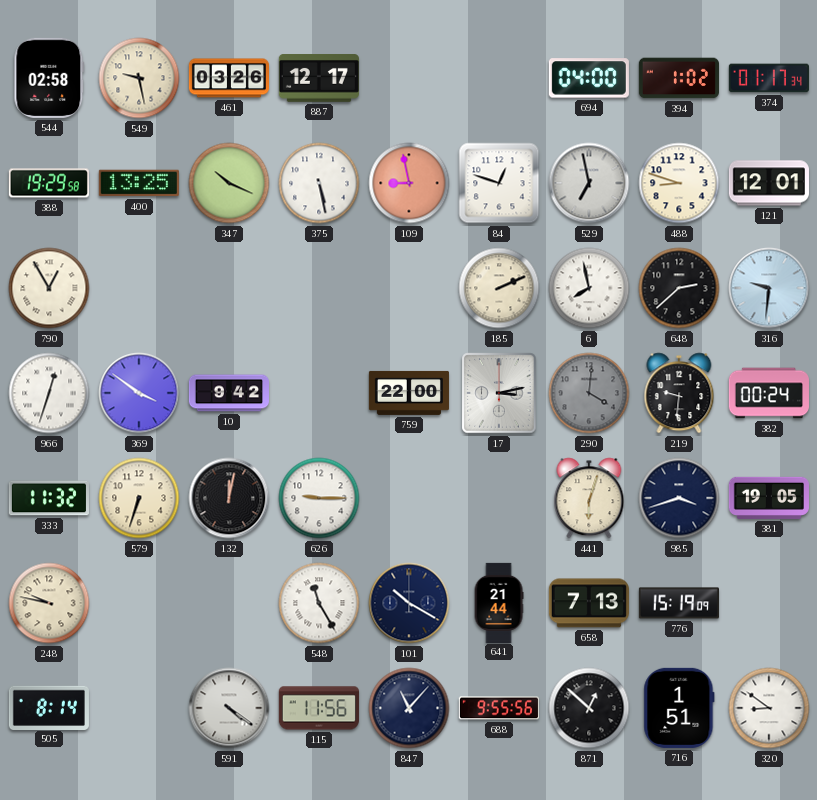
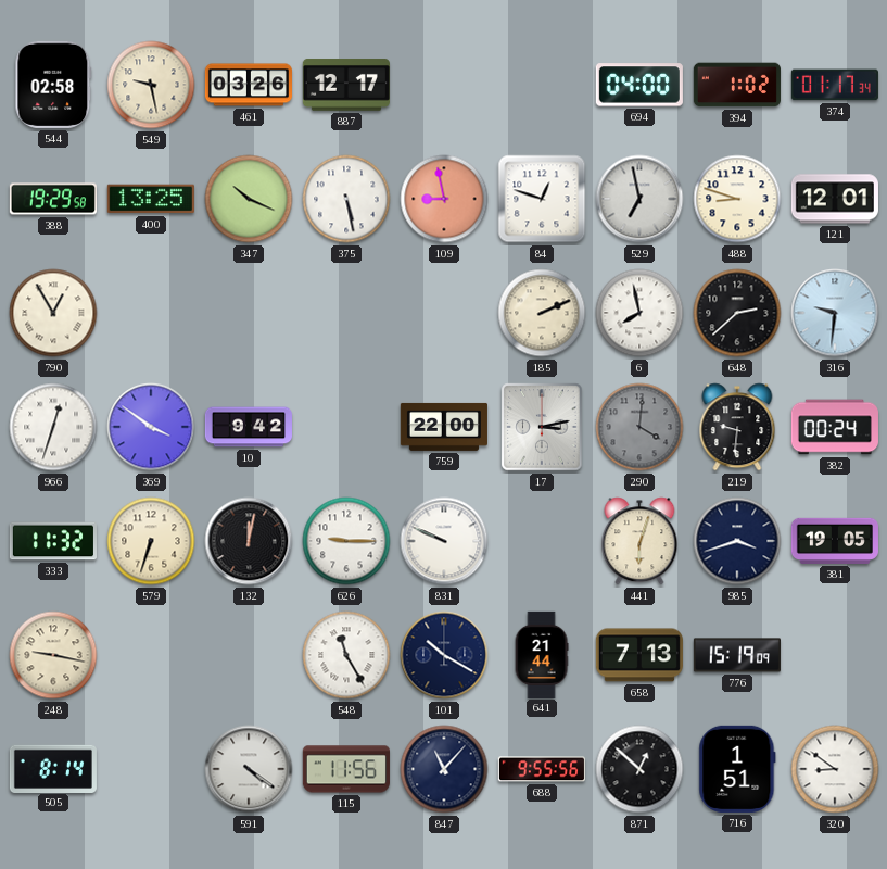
831: none -> 9:49
248: 9:47 -> 9:17
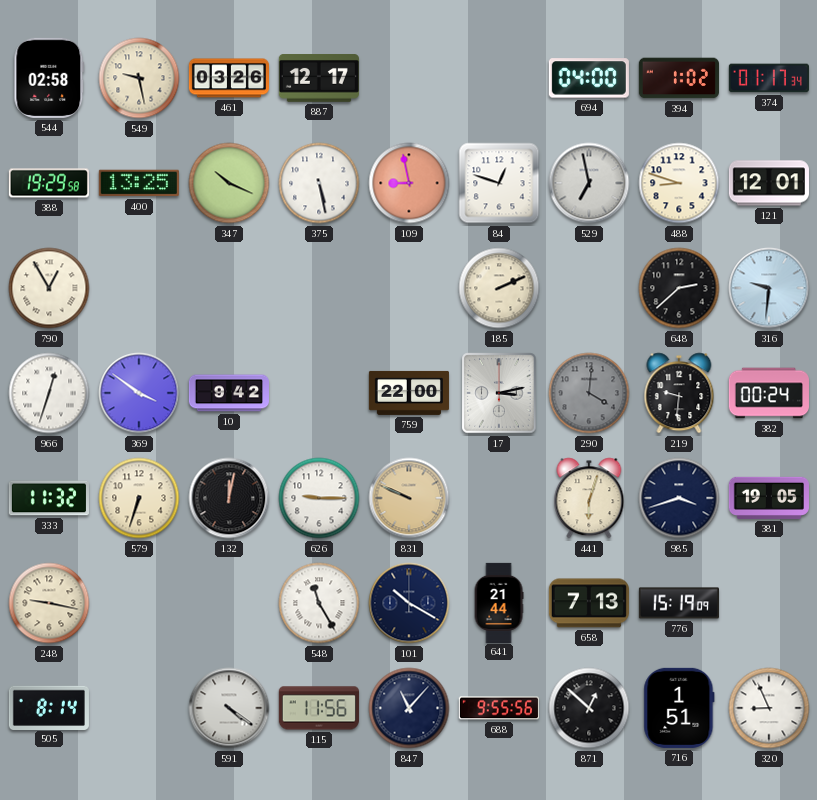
6: 7:58 -> none
831 dial: white -> champagne
320: 8:51 -> 8:56
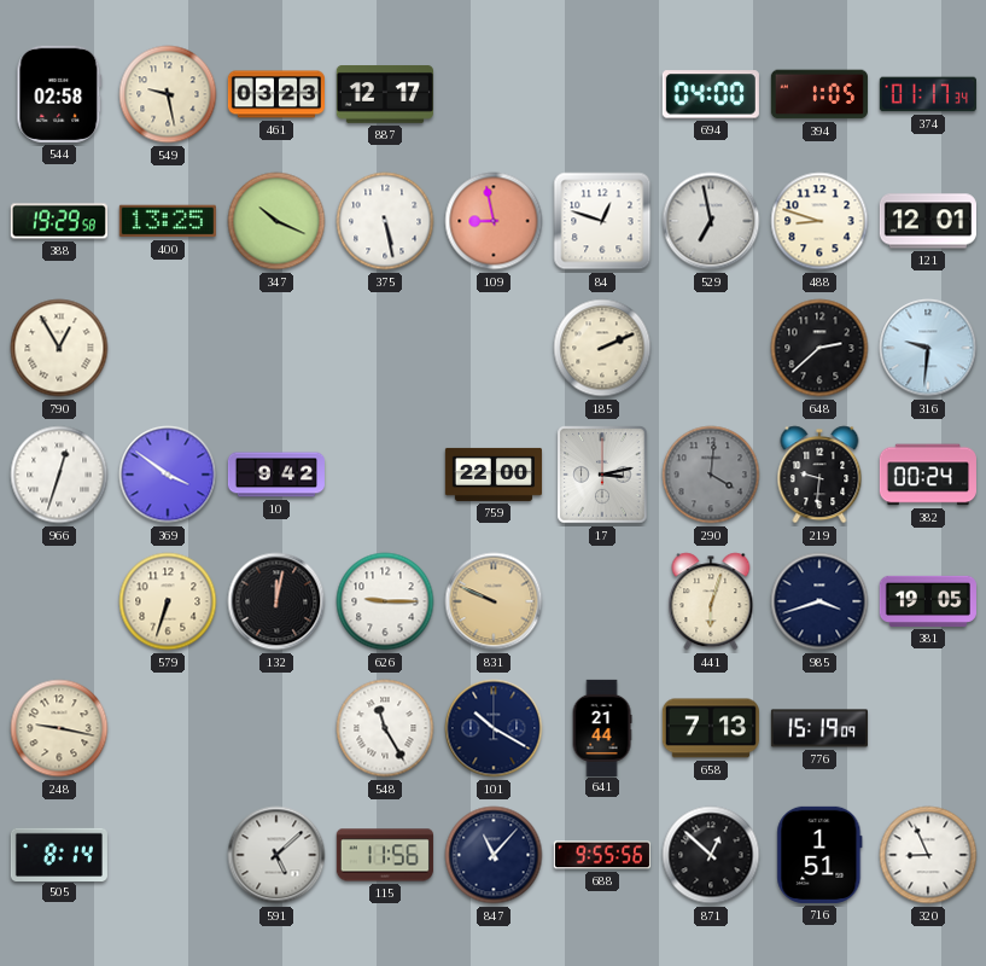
461: 03:26 -> 03:23
394: 1:02 -> 1:05
333: 11:32 -> none
591: 4:21 -> 5:08
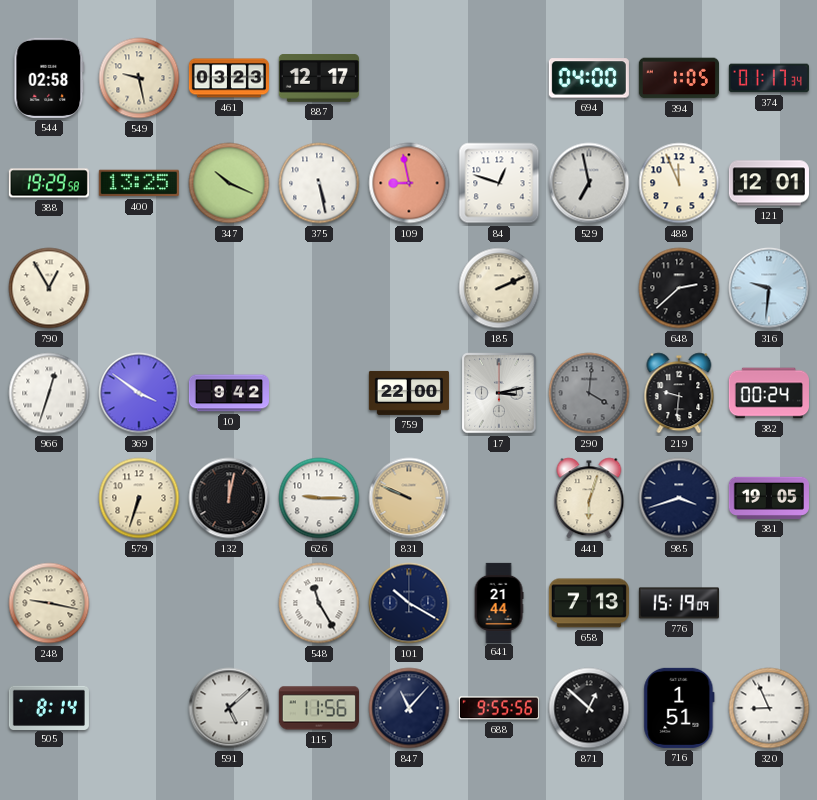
488: 8:48 -> 11:56
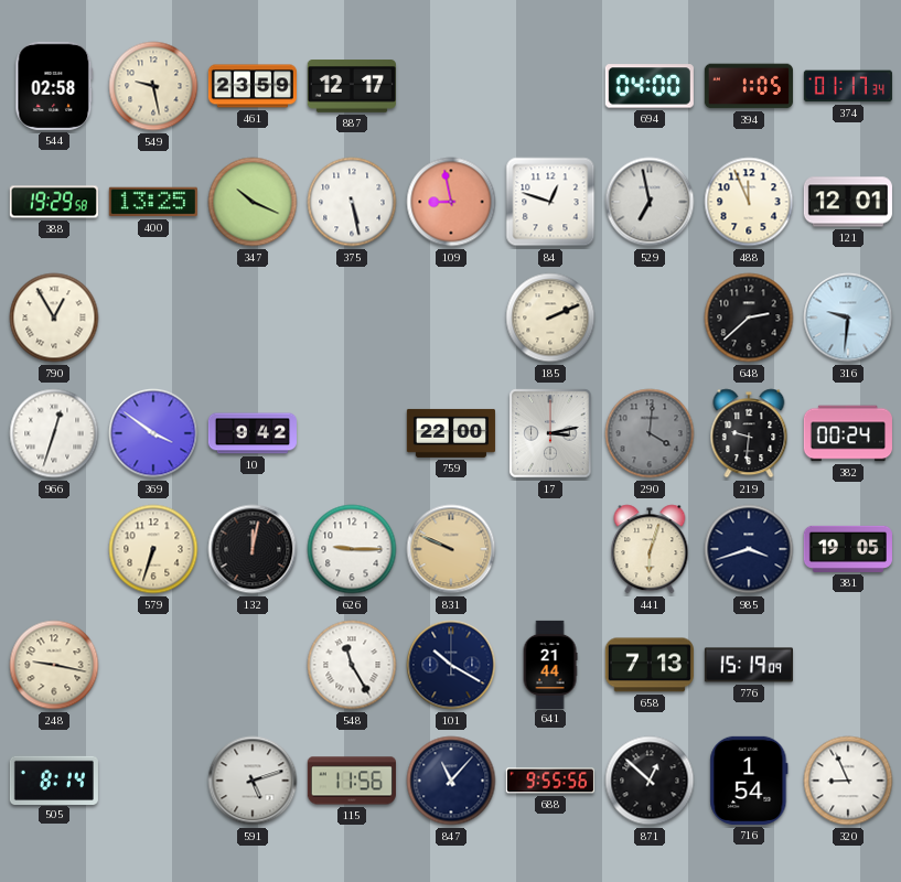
461: 03:23 -> 23:59
591: 5:08 -> 5:12
716: 1:51 -> 1:54
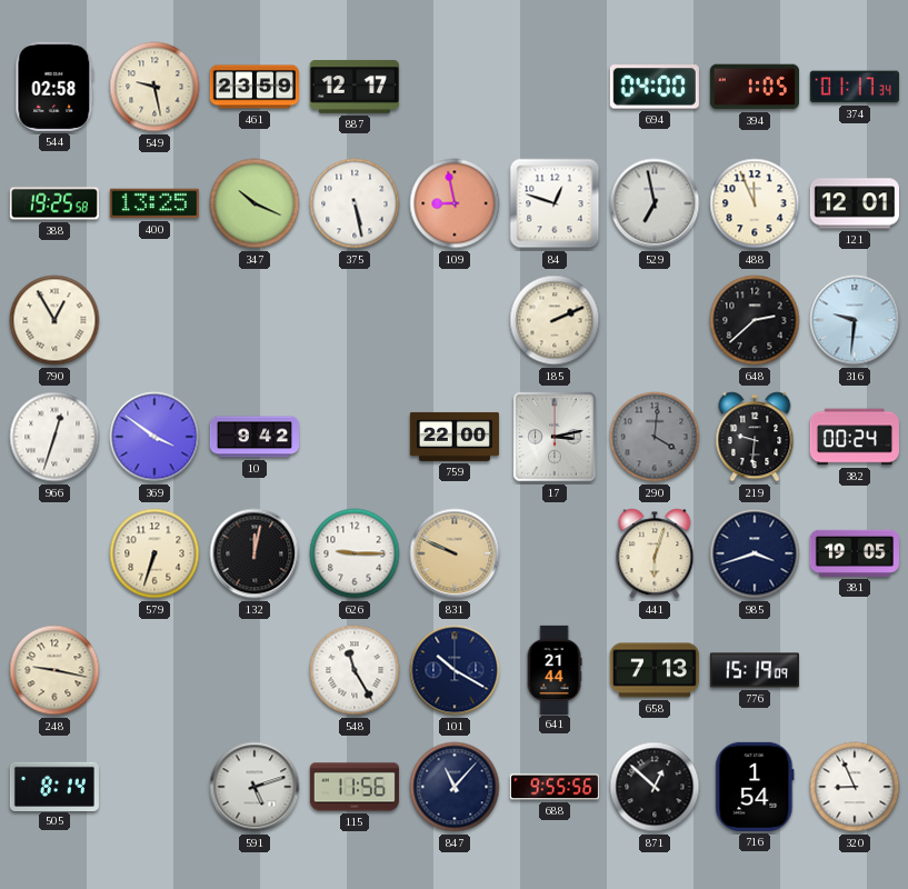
388: 19:29 -> 19:25
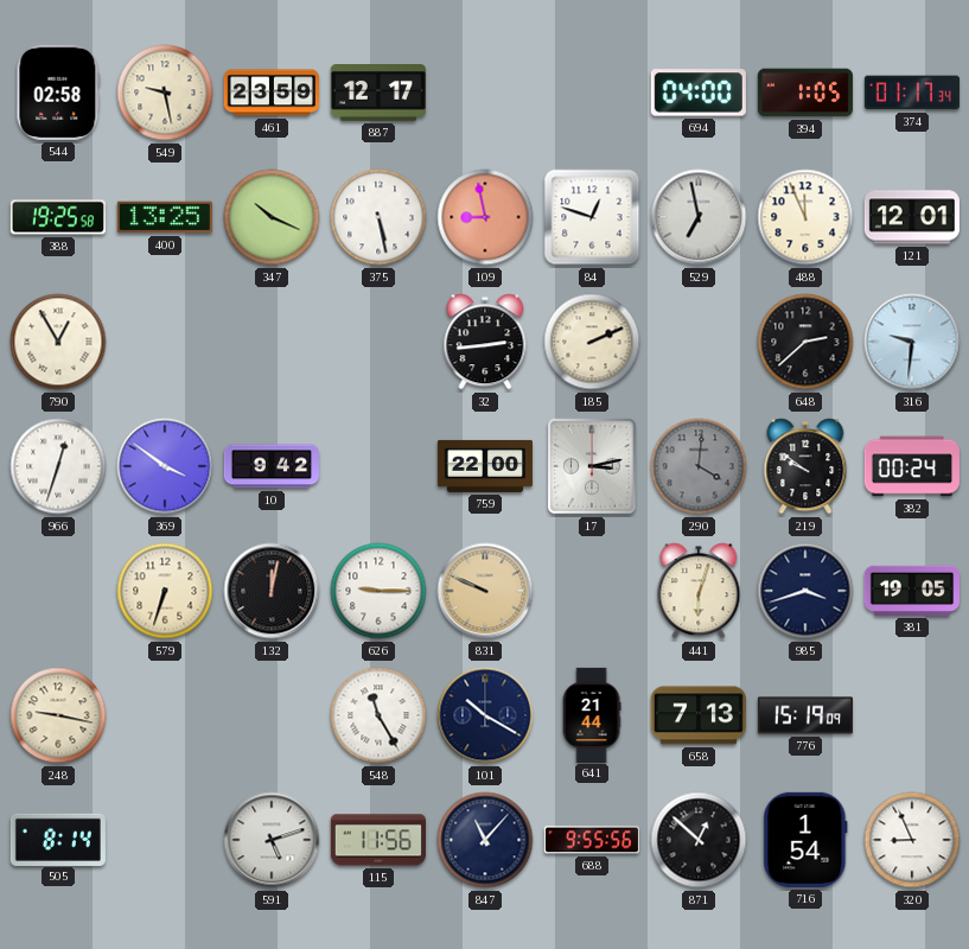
32: none -> 2:44
219: 9:31 -> 9:51
